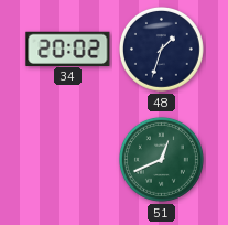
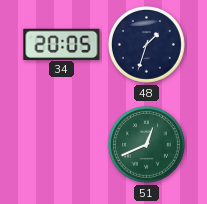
34: 20:02 -> 20:05
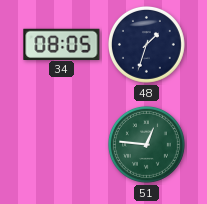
34: 20:05 -> 08:05
51: 12:41 -> 12:46
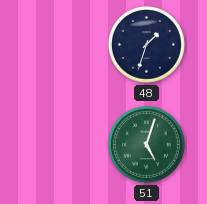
34: 08:05 -> none
51: 12:46 -> 5:03
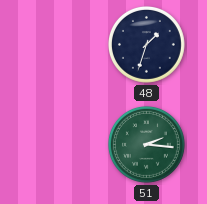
51: 5:03 -> 2:16
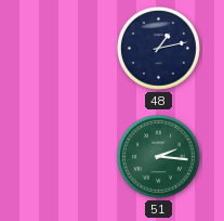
48: 1:33 -> 1:13
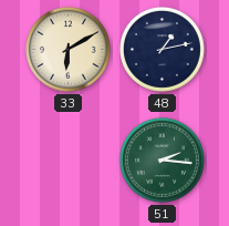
33: none -> 6:10
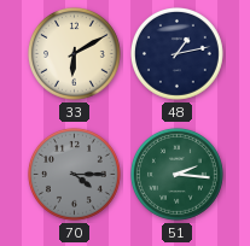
70: none -> 4:15
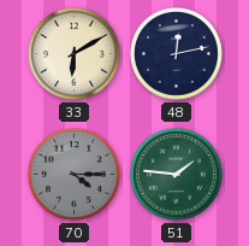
48: 1:13 -> 12:13
51: 2:16 -> 1:46
